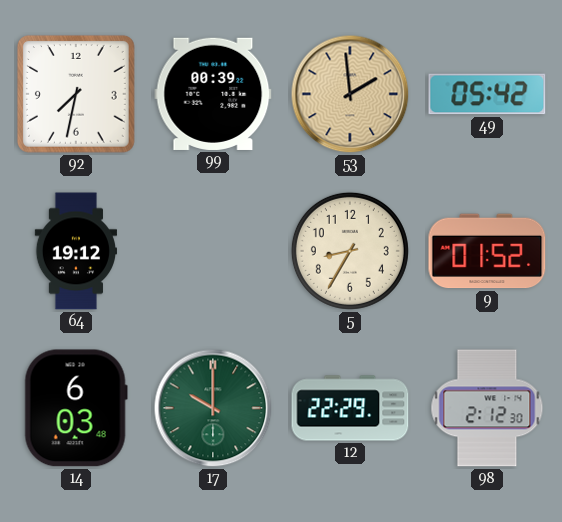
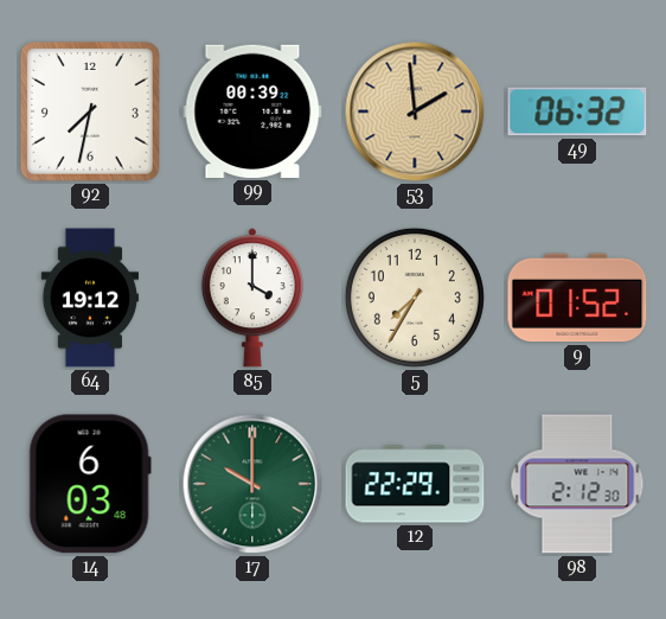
49: 05:42 -> 06:32
85: none -> 4:00
5: 8:35 -> 7:35
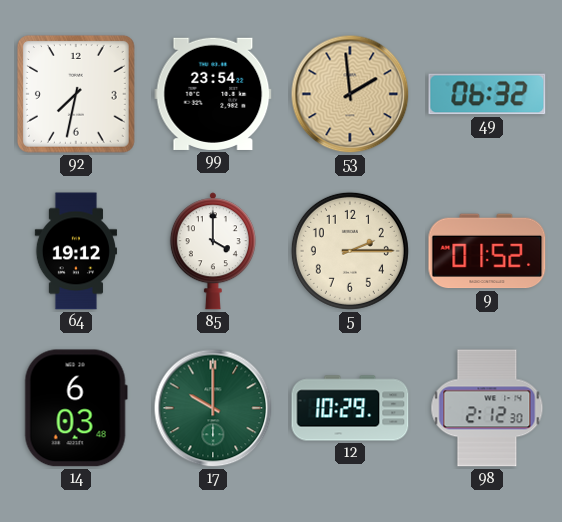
99: 00:39 -> 23:54
5: 7:35 -> 2:15
12: 22:29 -> 10:29
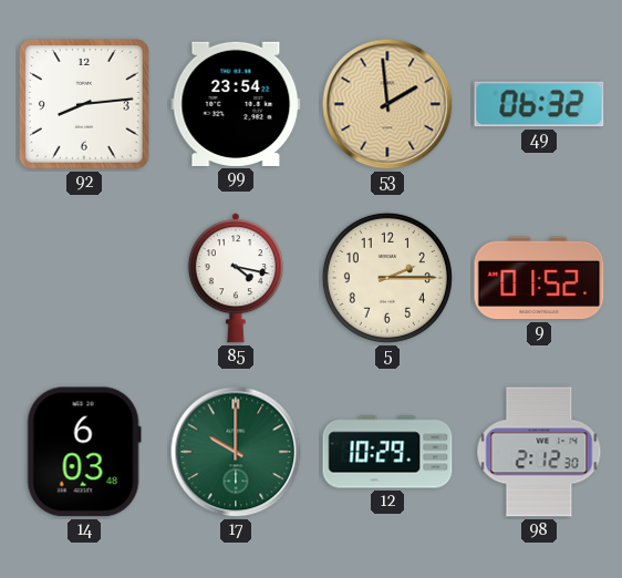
92: 7:32 -> 8:14
64: 19:12 -> none
85: 4:00 -> 4:17
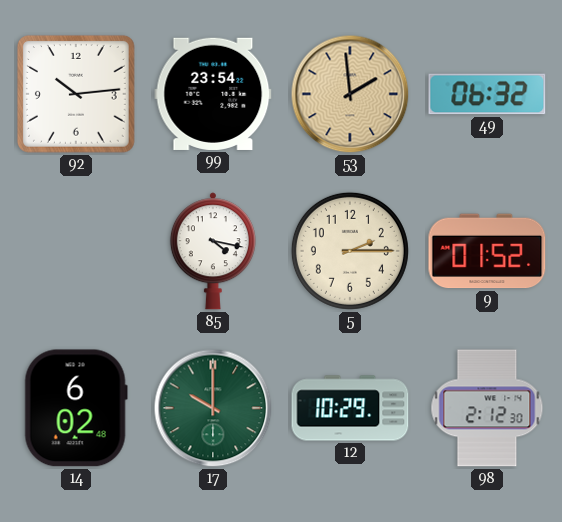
92: 8:14 -> 10:14
14: 6:03 -> 6:02
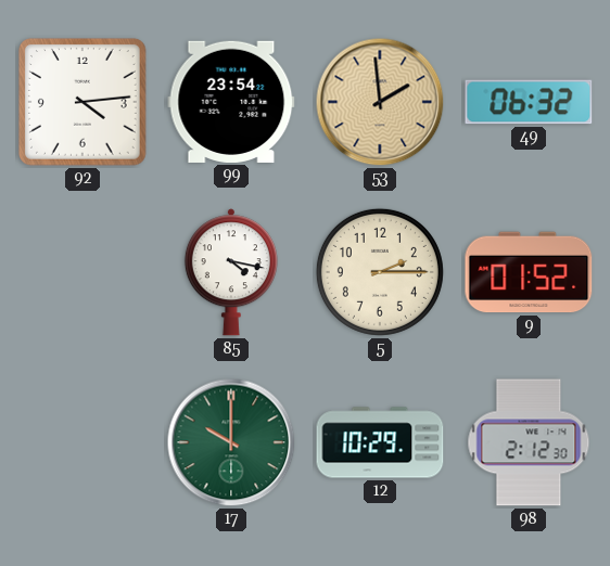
92: 10:14 -> 4:14
14: 6:02 -> none
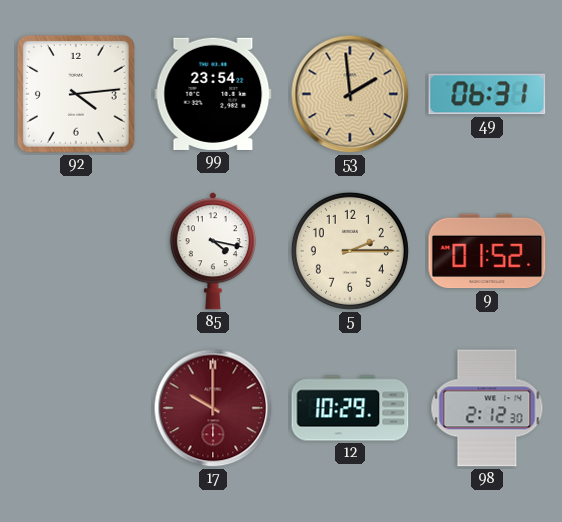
49: 06:32 -> 06:31
17 dial: green -> burgundy
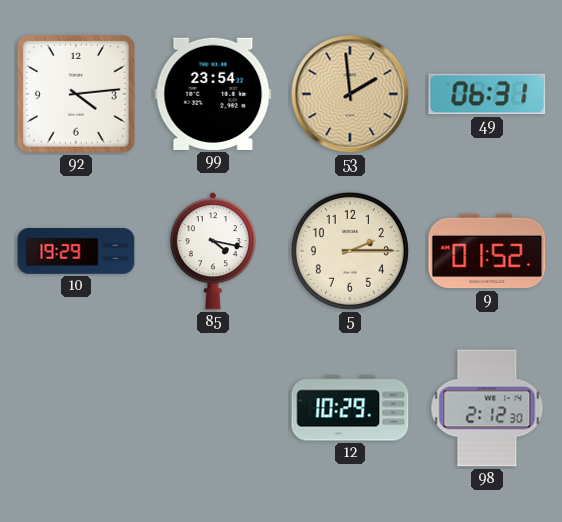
10: none -> 19:29
17: 10:00 -> none
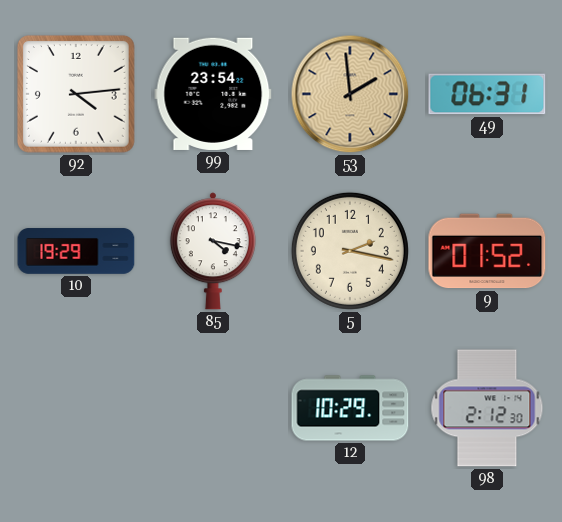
5: 2:15 -> 2:17
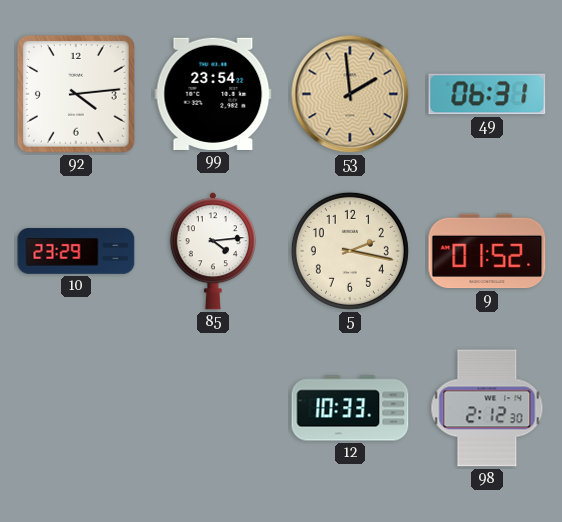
10: 19:29 -> 23:29
85: 4:17 -> 4:14
12: 10:29 -> 10:33
